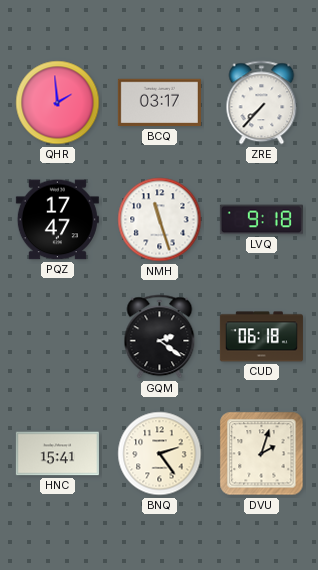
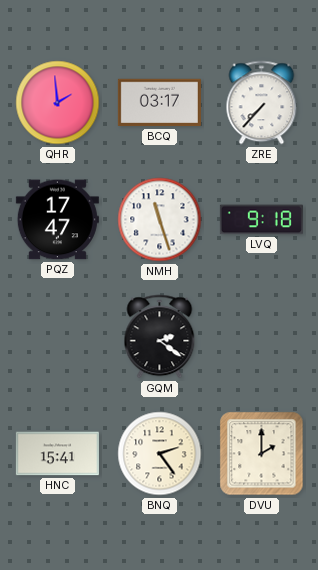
CUD: 06:18 -> none
DVU: 2:03 -> 2:00
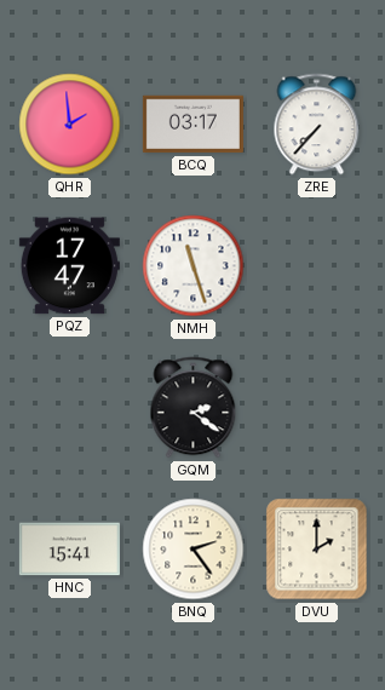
LVQ: 9:18 -> none
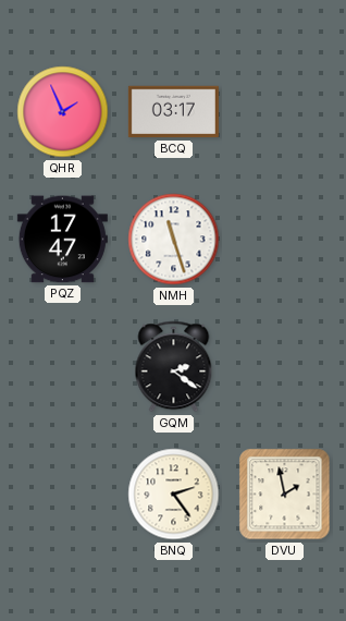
QHR: 1:59 -> 1:56
ZRE: 7:37 -> none
HNC: 15:41 -> none
DVU: 2:00 -> 1:58
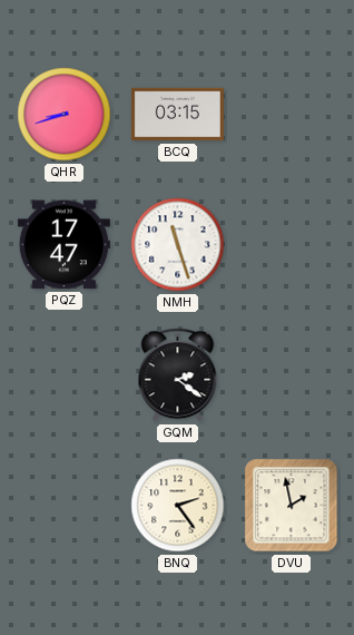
QHR: 1:56 -> 8:42
BCQ: 03:17 -> 03:15
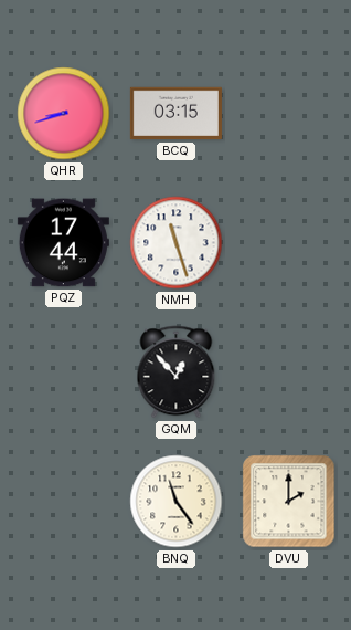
PQZ: 17:47 -> 17:44
GQM: 2:21 -> 12:53
BNQ: 2:24 -> 11:24
DVU: 1:58 -> 2:00
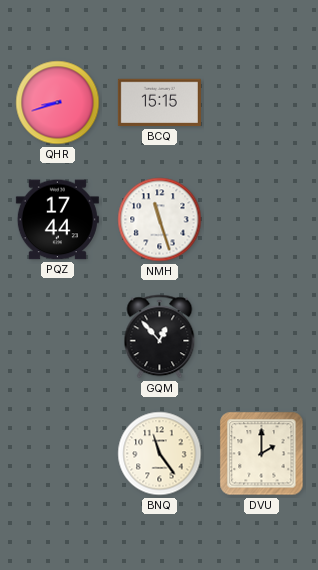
BCQ: 03:15 -> 15:15
